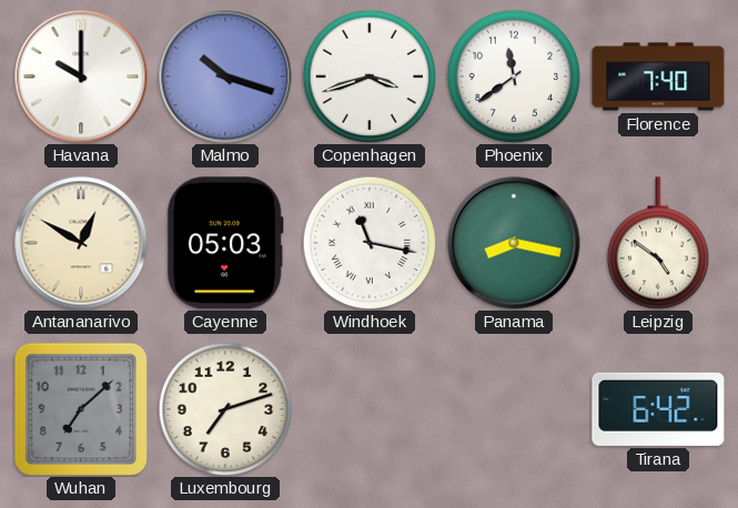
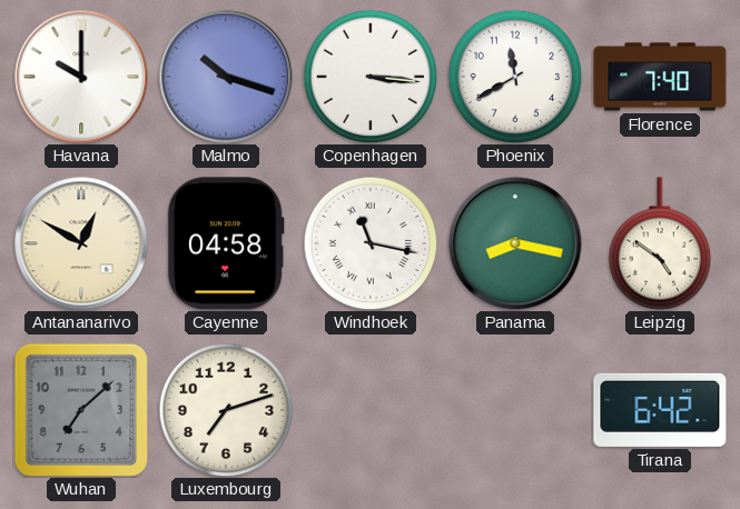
Copenhagen: 3:42 -> 3:16
Phoenix: 11:39 -> 11:40
Cayenne: 05:03 -> 04:58
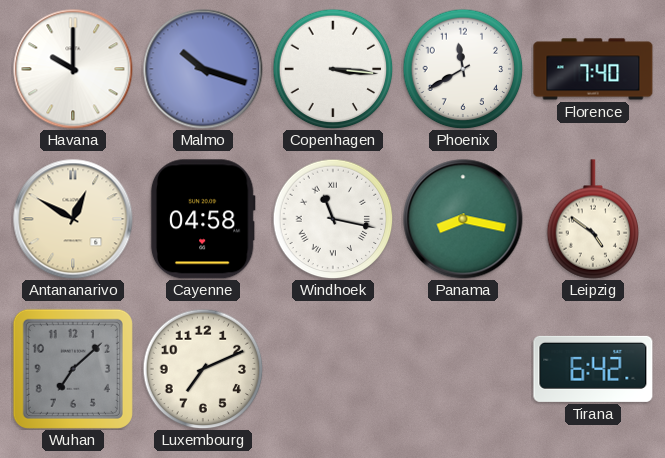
Luxembourg: 7:12 -> 7:11
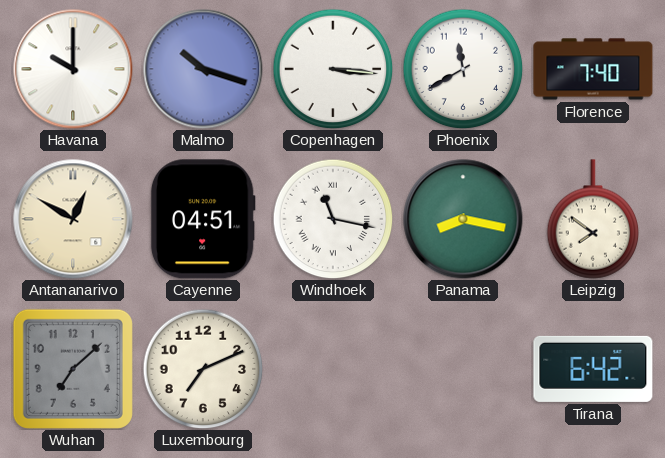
Cayenne: 04:58 -> 04:51
Leipzig: 4:51 -> 7:51
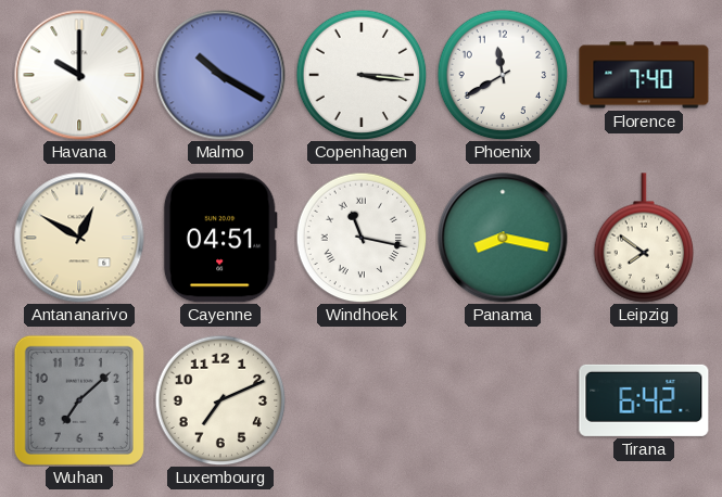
Malmo: 10:18 -> 10:20
